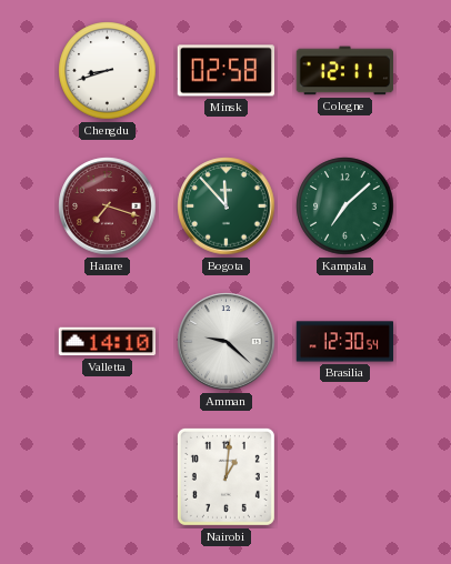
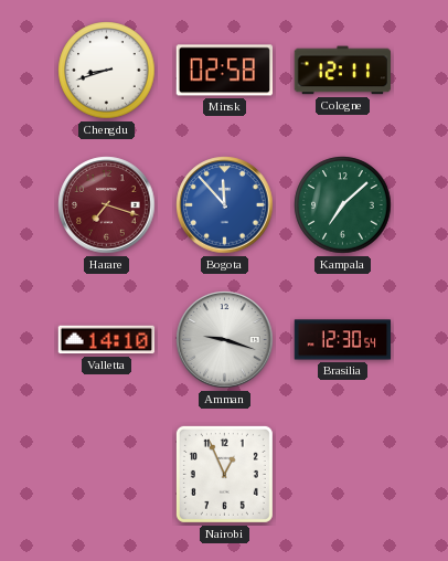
Bogota dial: green -> blue
Amman: 9:22 -> 9:18
Nairobi: 1:01 -> 12:56
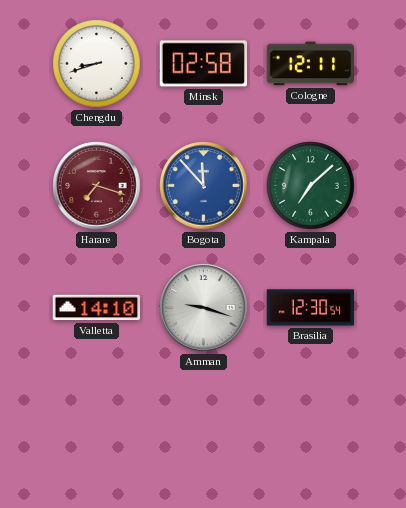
Nairobi: 12:56 -> none
